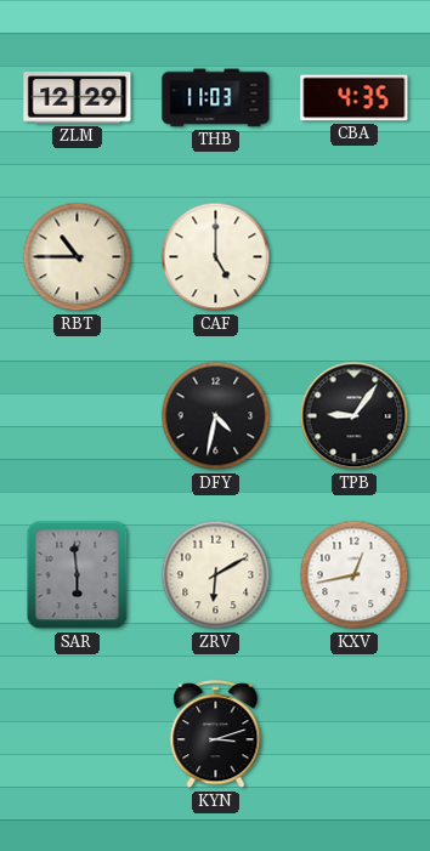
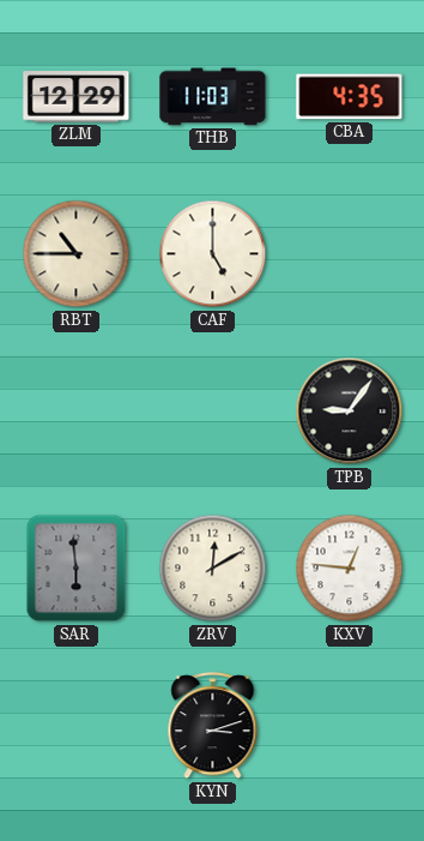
DFY: 4:32 -> none
ZRV: 6:10 -> 12:10
KXV: 12:43 -> 12:46
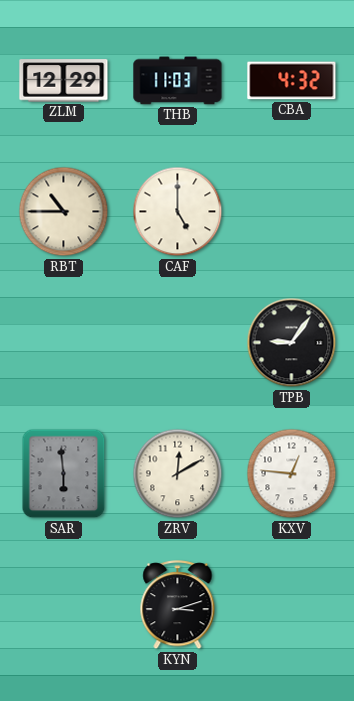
CBA: 4:35 -> 4:32
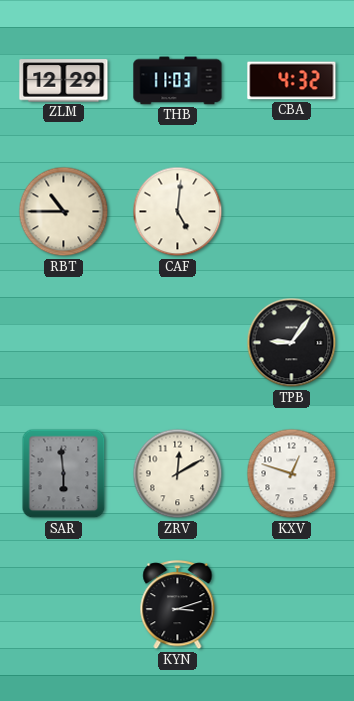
CAF: 5:00 -> 5:01
KXV: 12:46 -> 12:48
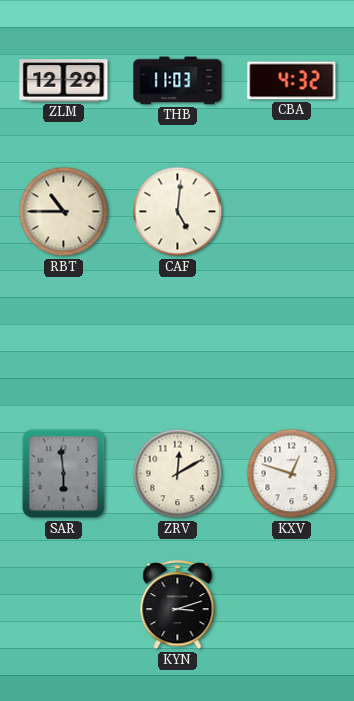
TPB: 9:06 -> none
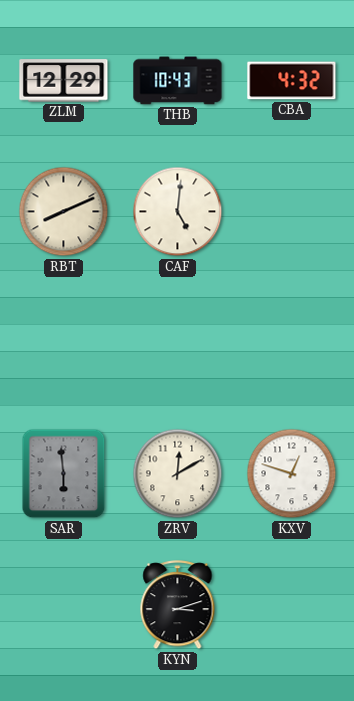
THB: 11:03 -> 10:43
RBT: 10:45 -> 8:11
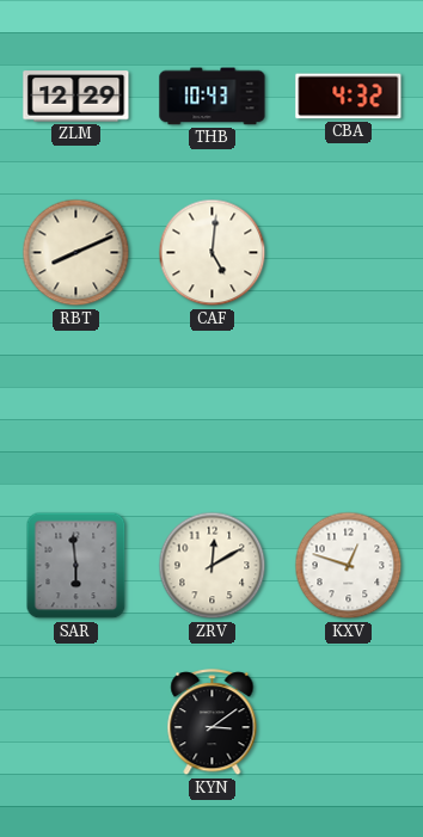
KYN: 3:12 -> 3:09
